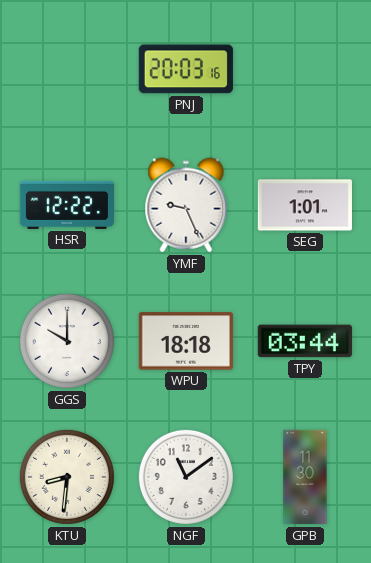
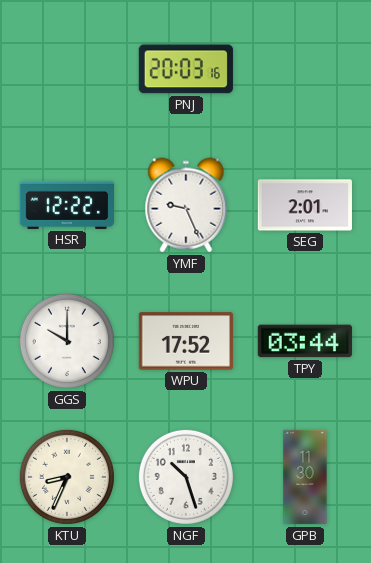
SEG: 1:01 -> 2:01
WPU: 18:18 -> 17:52
KTU: 8:31 -> 8:34
NGF: 11:09 -> 10:27
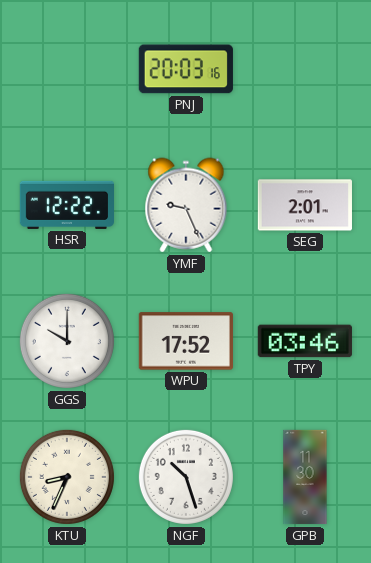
TPY: 03:44 -> 03:46
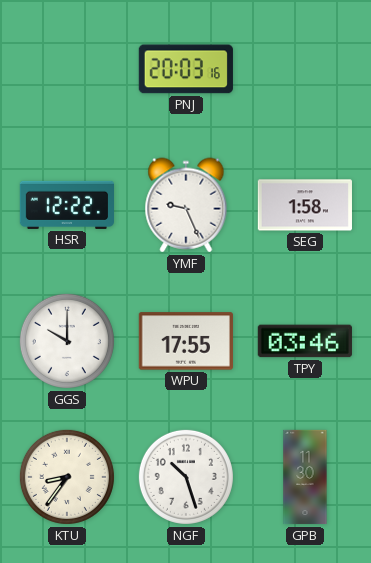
SEG: 2:01 -> 1:58
WPU: 17:52 -> 17:55
KTU: 8:34 -> 8:36
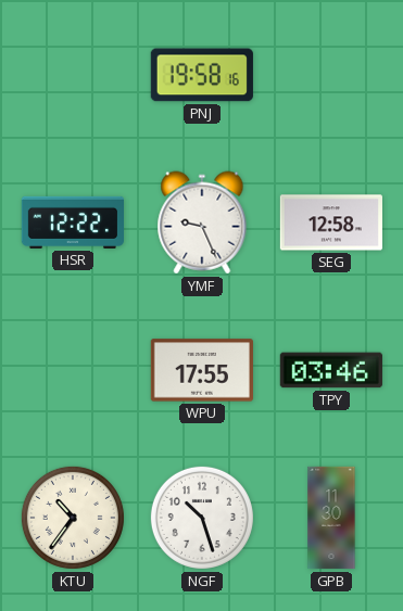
PNJ: 20:03 -> 19:58
SEG: 1:58 -> 12:58
GGS: 10:00 -> none
KTU: 8:36 -> 10:36
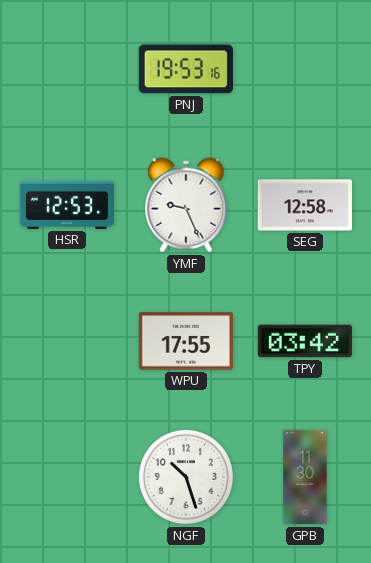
PNJ: 19:58 -> 19:53
HSR: 12:22 -> 12:53
TPY: 03:46 -> 03:42
KTU: 10:36 -> none
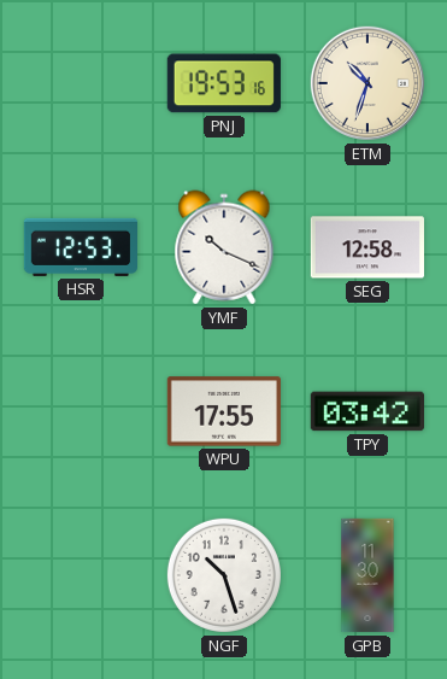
ETM: none -> 10:33
YMF: 9:26 -> 10:19
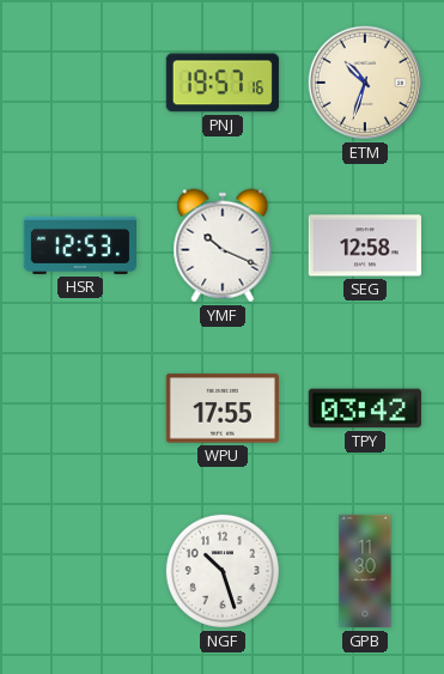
PNJ: 19:53 -> 19:57
